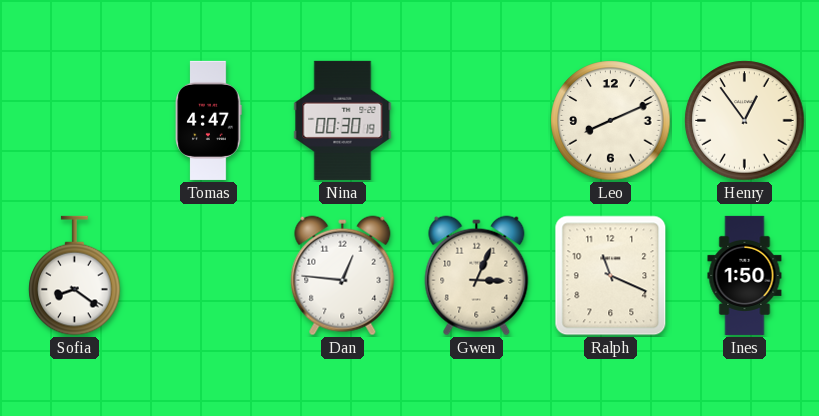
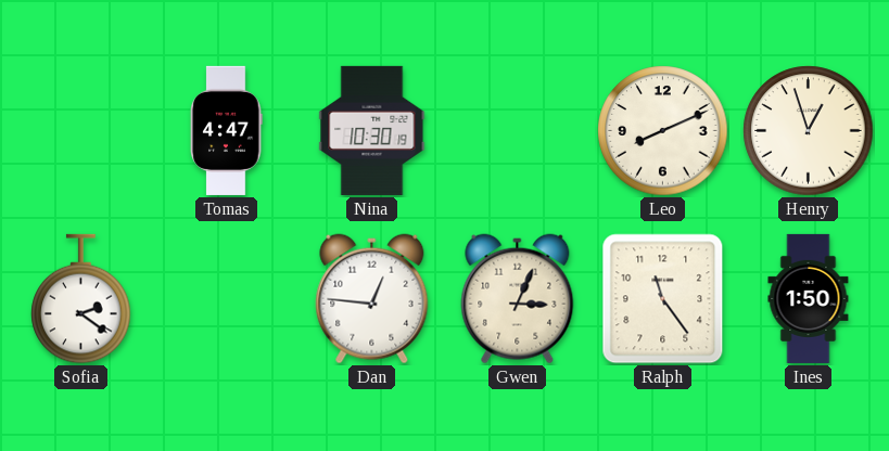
Nina: 00:30 -> 10:30
Henry: 12:54 -> 12:57
Sofia: 8:21 -> 2:21
Ralph: 11:19 -> 11:24
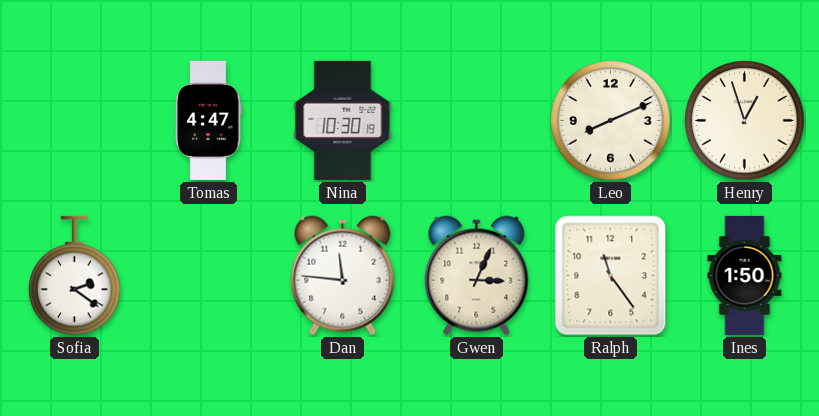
Dan: 12:46 -> 11:46
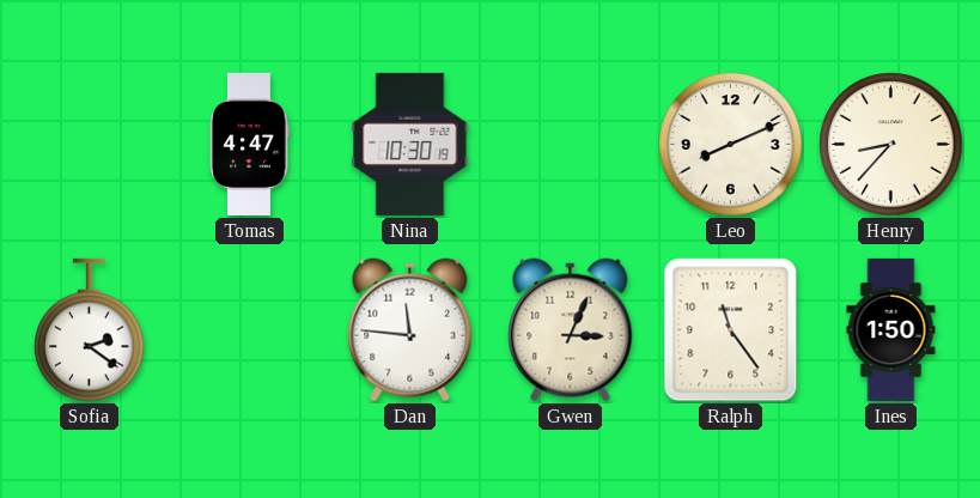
Henry: 12:57 -> 8:37
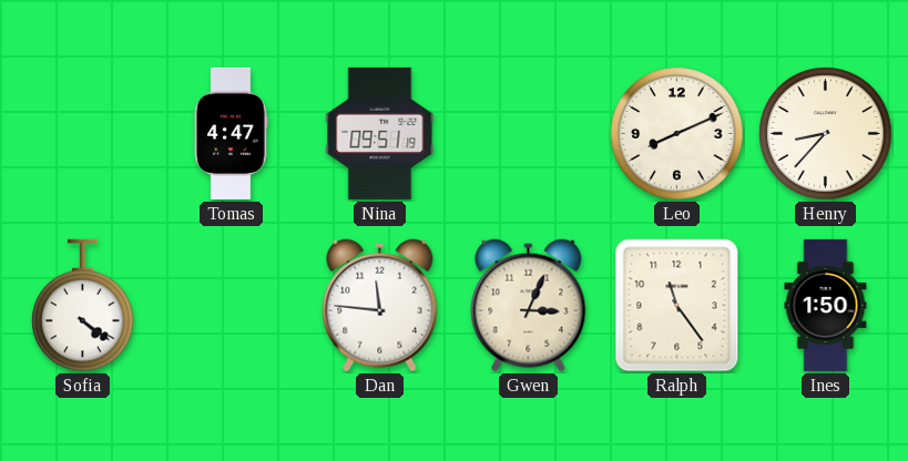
Nina: 10:30 -> 09:51
Sofia: 2:21 -> 4:21
